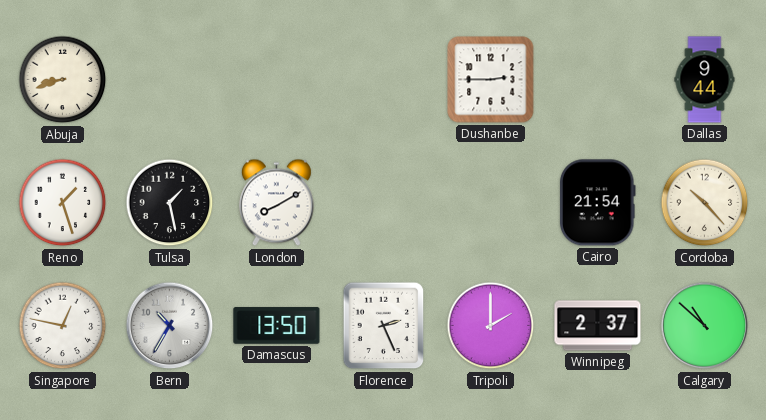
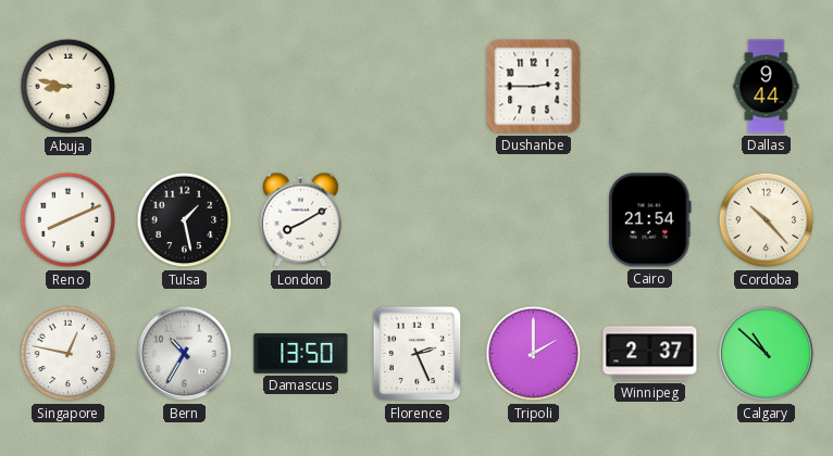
Abuja: 8:42 -> 8:47
Reno: 1:27 -> 8:11
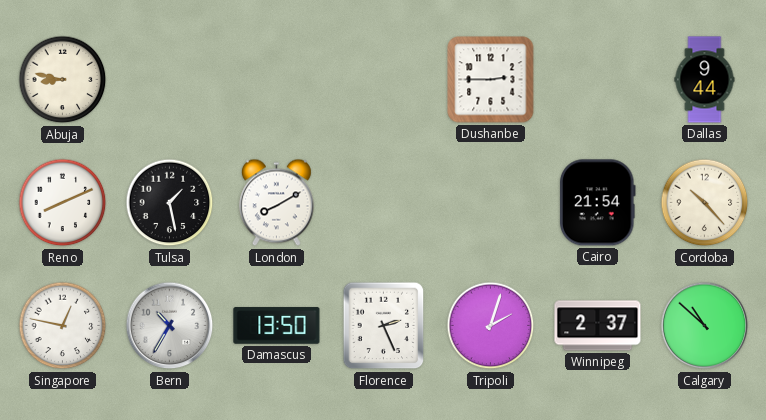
Tripoli: 2:00 -> 2:03
